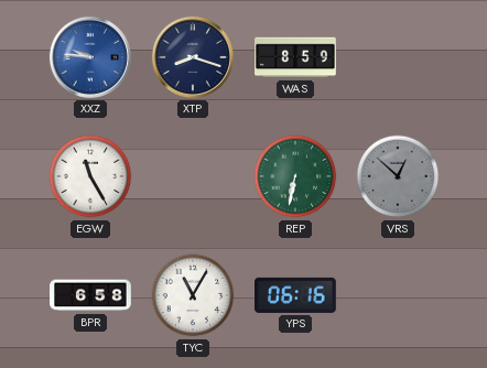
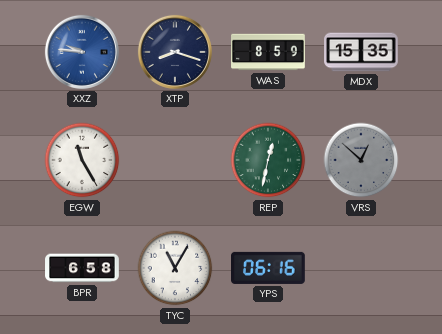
MDX: none -> 15:35
REP: 6:32 -> 12:32
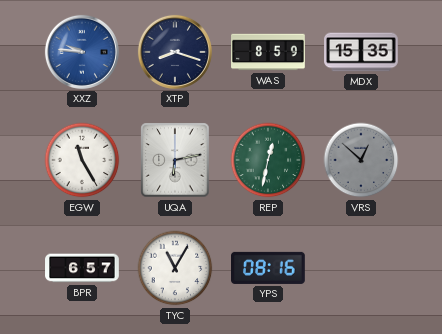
UQA: none -> 6:13
BPR: 6:58 -> 6:57
YPS: 06:16 -> 08:16
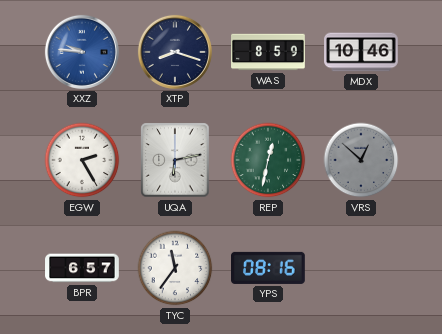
MDX: 15:35 -> 10:46
EGW: 11:25 -> 2:25
TYC: 11:05 -> 11:36
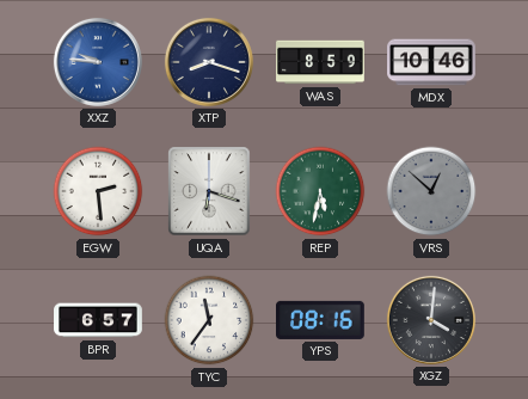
EGW: 2:25 -> 2:29
UQA: 6:13 -> 6:18
REP: 12:32 -> 5:32
XGZ: none -> 4:01
